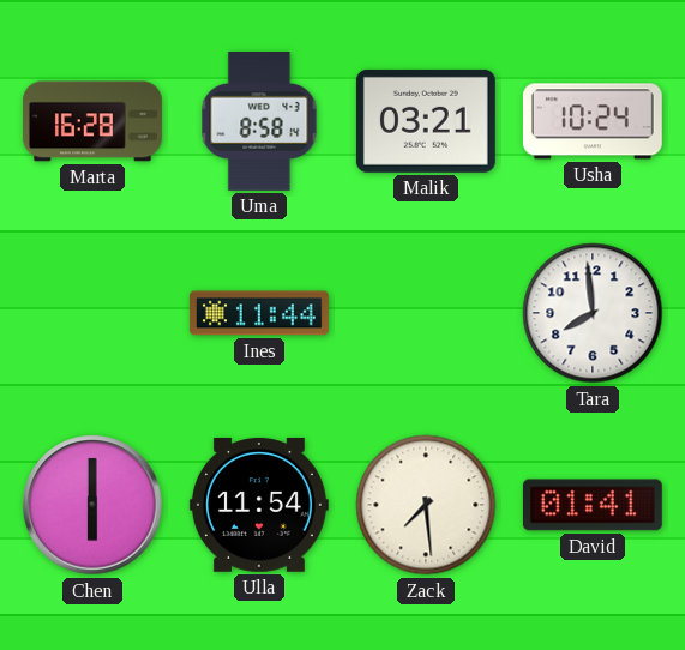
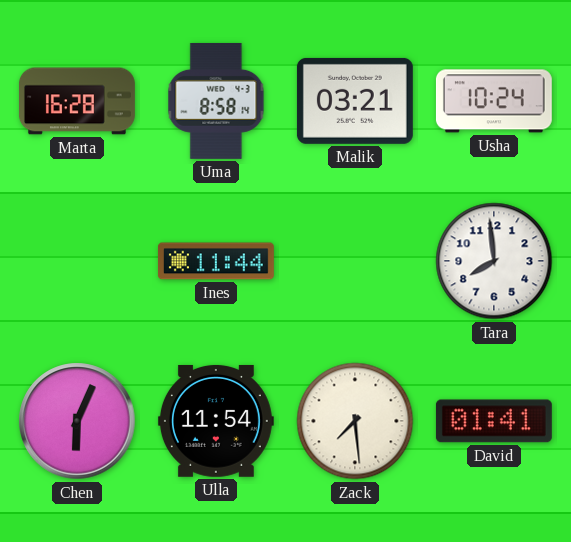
Chen: 6:00 -> 6:04
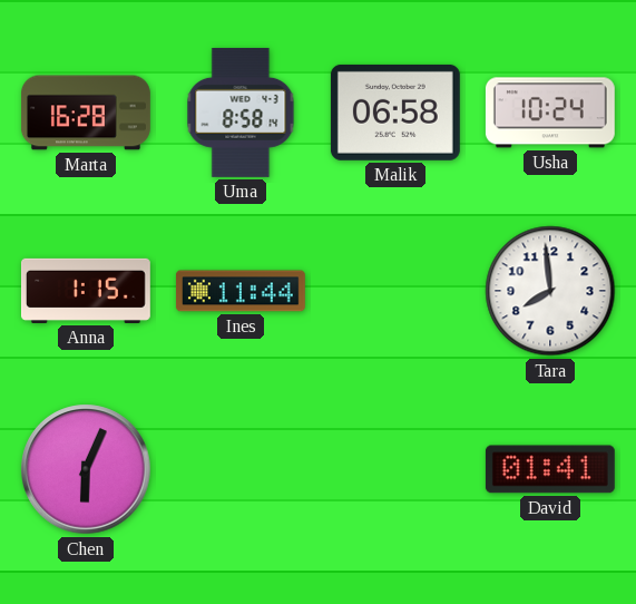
Malik: 03:21 -> 06:58
Anna: none -> 1:15
Ulla: 11:54 -> none
Zack: 7:29 -> none
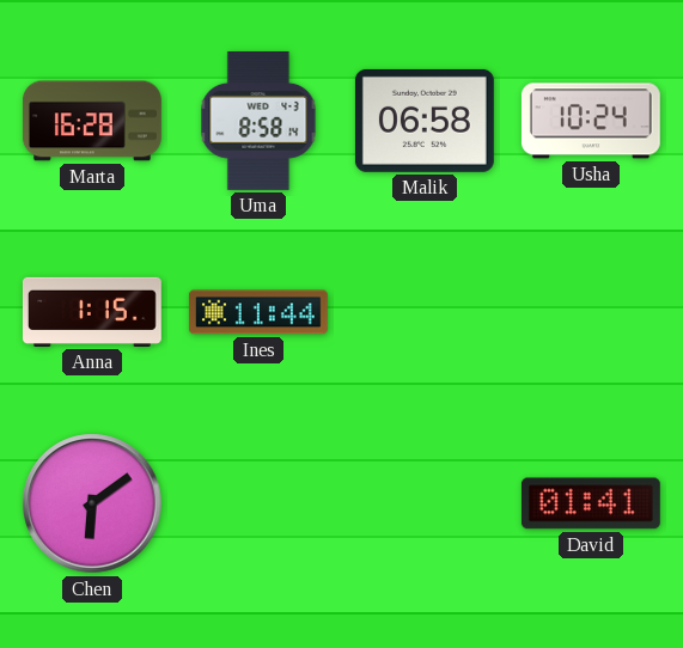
Tara: 7:59 -> none
Chen: 6:04 -> 6:09
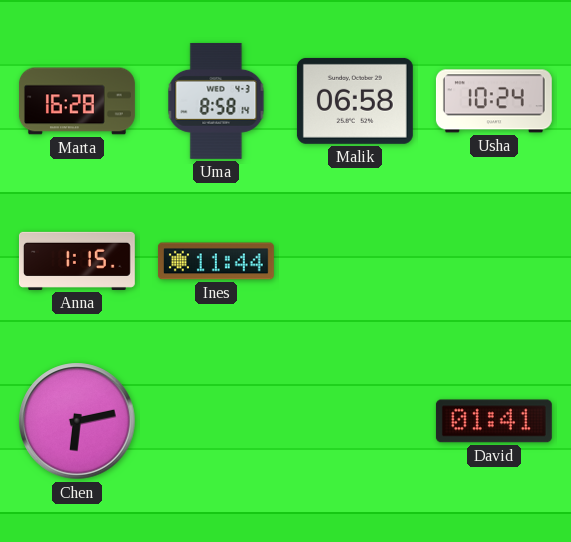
Chen: 6:09 -> 6:13
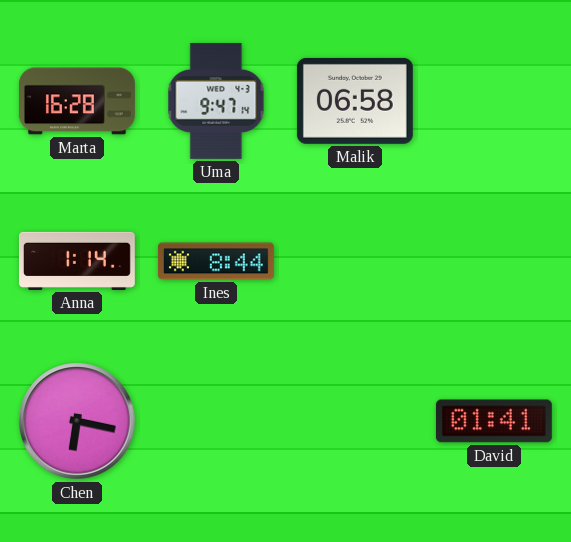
Uma: 8:58 -> 9:47
Usha: 10:24 -> none
Anna: 1:15 -> 1:14
Ines: 11:44 -> 8:44
Chen: 6:13 -> 6:17
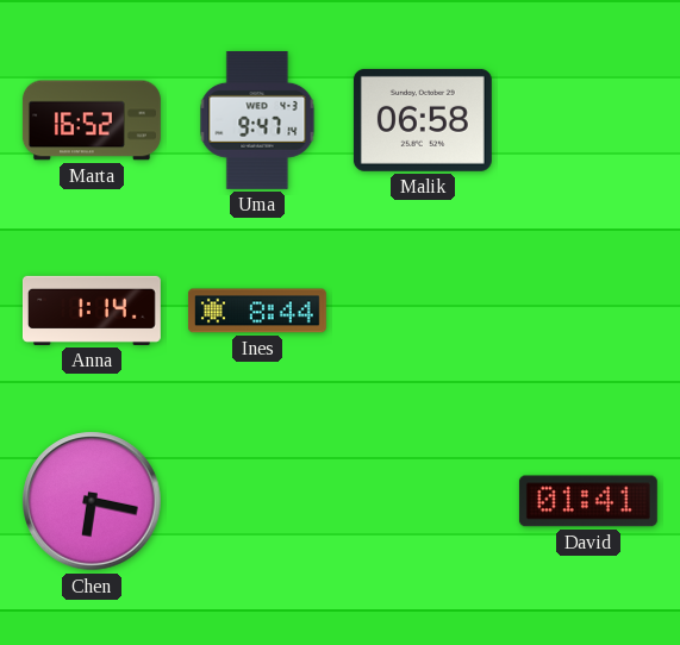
Marta: 16:28 -> 16:52
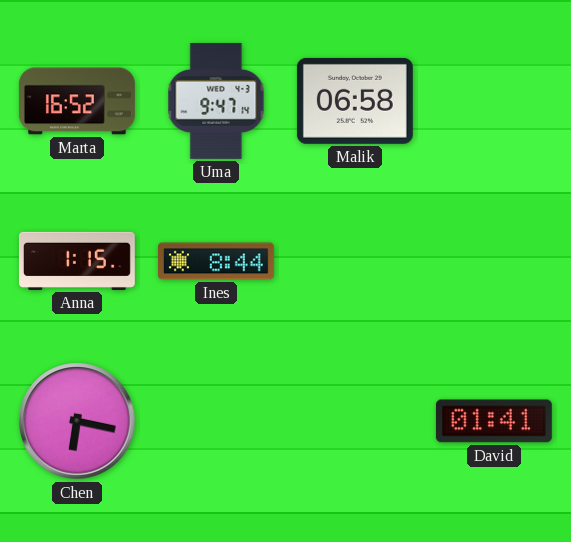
Anna: 1:14 -> 1:15
